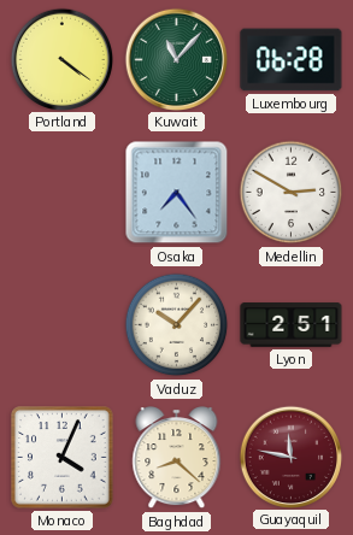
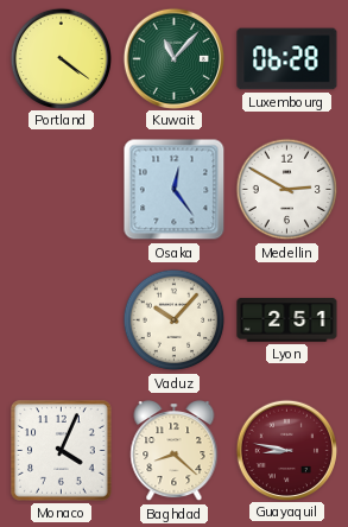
Osaka: 7:24 -> 12:24
Guayaquil: 11:47 -> 8:47
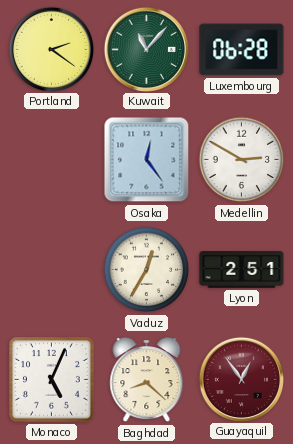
Portland: 4:21 -> 2:21
Vaduz: 10:07 -> 12:35
Monaco: 4:04 -> 5:04
Guayaquil: 8:47 -> 12:54
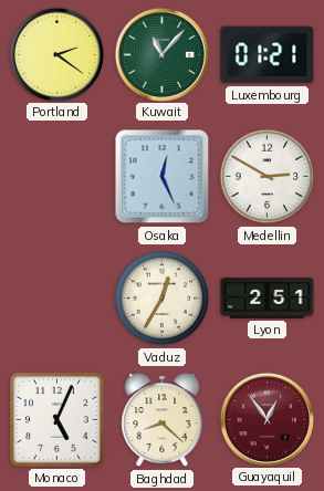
Luxembourg: 06:28 -> 01:21
Osaka: 12:24 -> 12:26
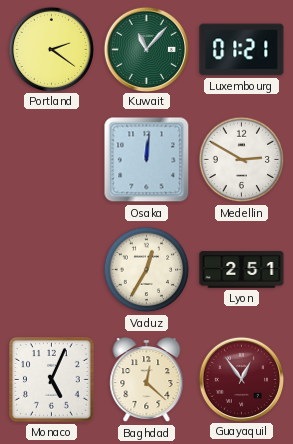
Osaka: 12:26 -> 12:01
Baghdad: 8:22 -> 12:22
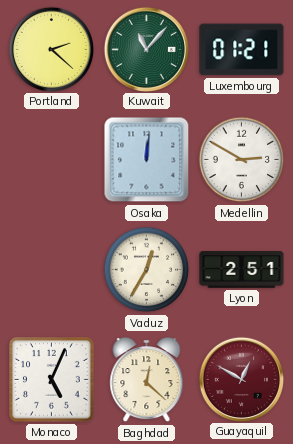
Portland: 2:21 -> 2:22
Guayaquil: 12:54 -> 12:50
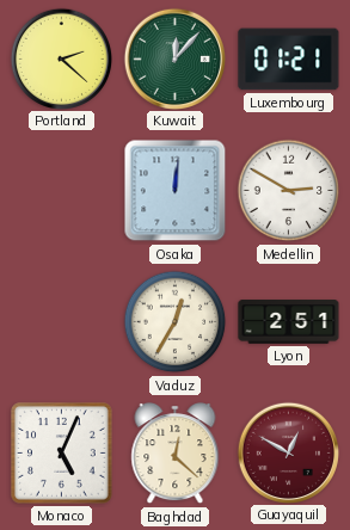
Kuwait: 11:07 -> 12:07
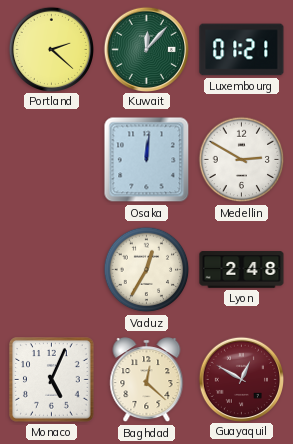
Lyon: 2:51 -> 2:48
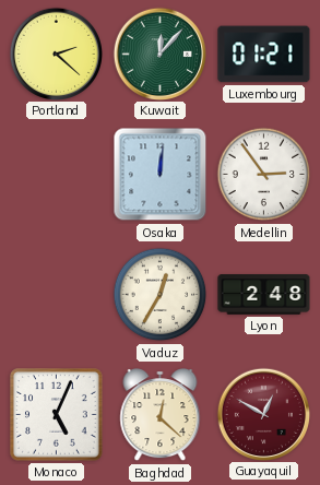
Medellin: 2:50 -> 2:54
